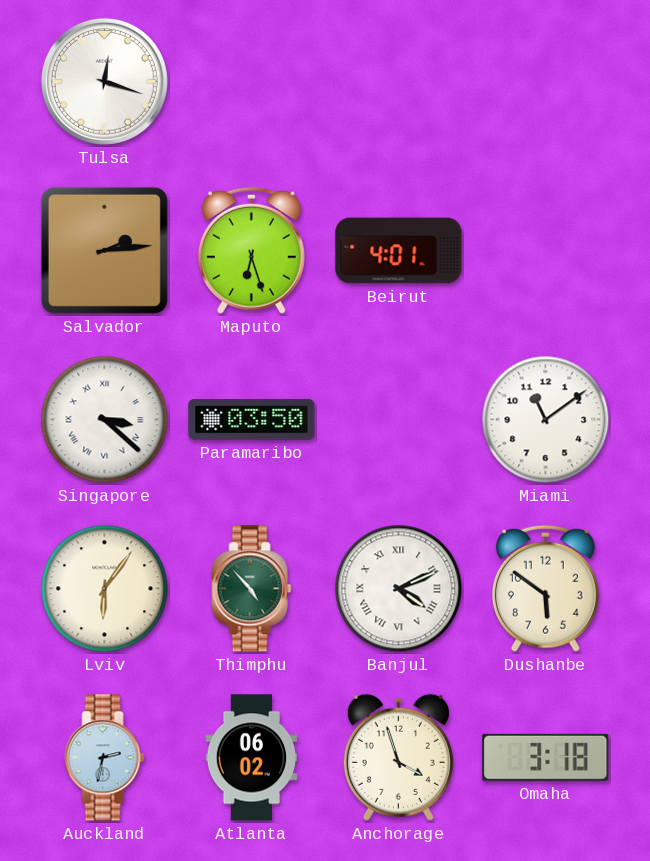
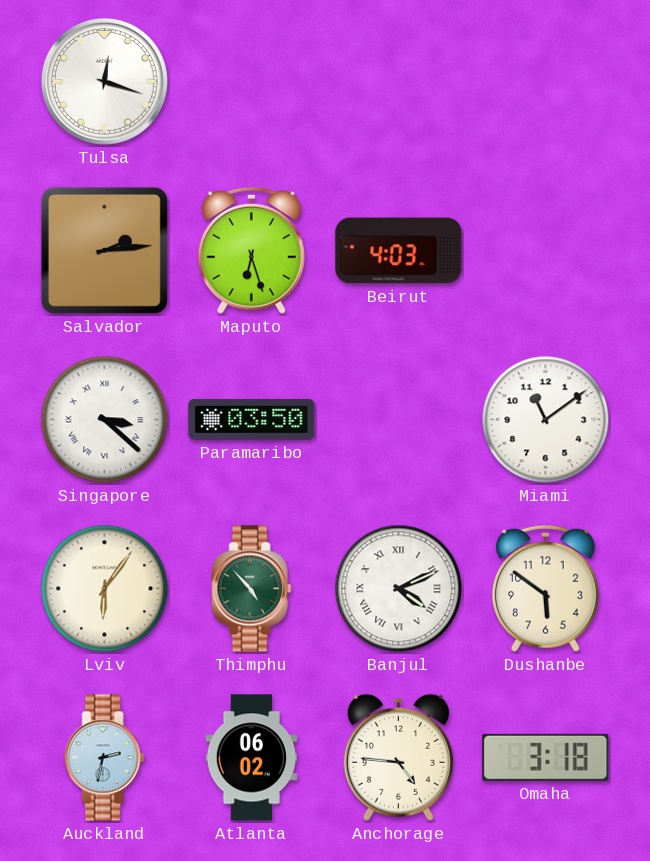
Beirut: 4:01 -> 4:03
Anchorage: 3:57 -> 4:46
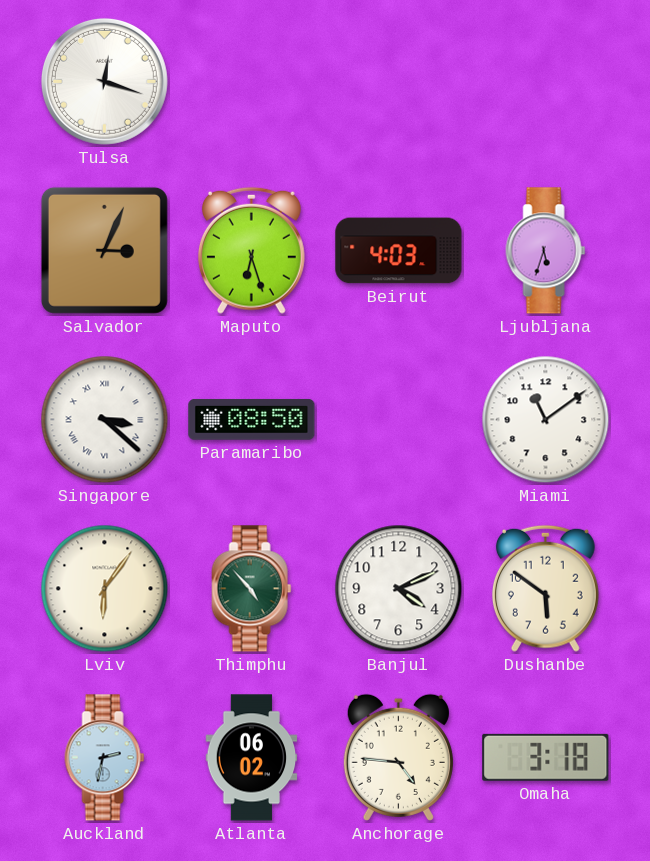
Salvador: 2:14 -> 3:04
Ljubljana: none -> 5:33
Paramaribo: 03:50 -> 08:50
Banjul numerals: Roman -> Arabic
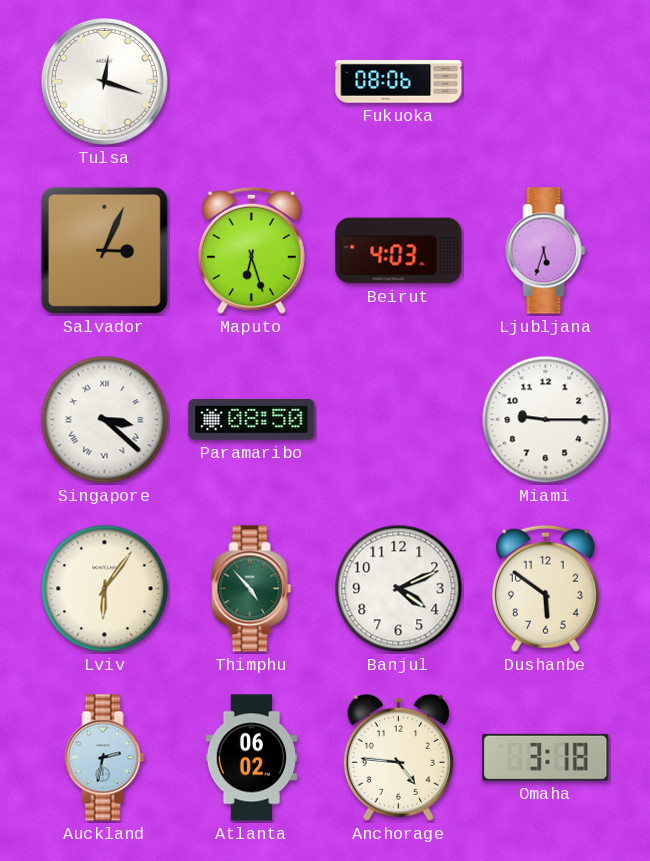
Fukuoka: none -> 08:06
Miami: 11:09 -> 9:15
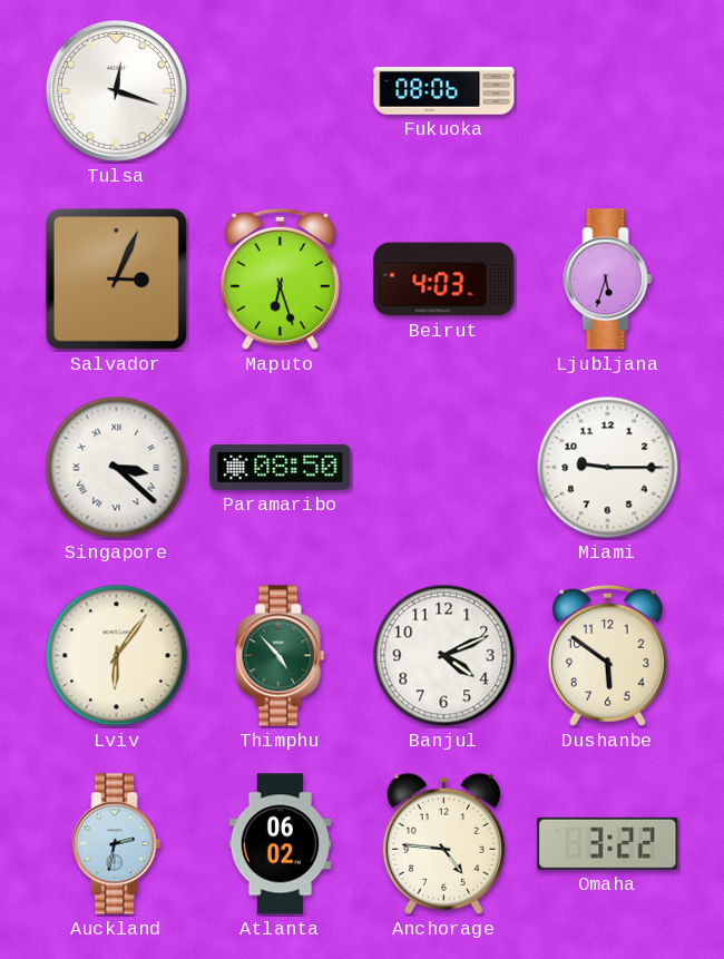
Omaha: 3:18 -> 3:22
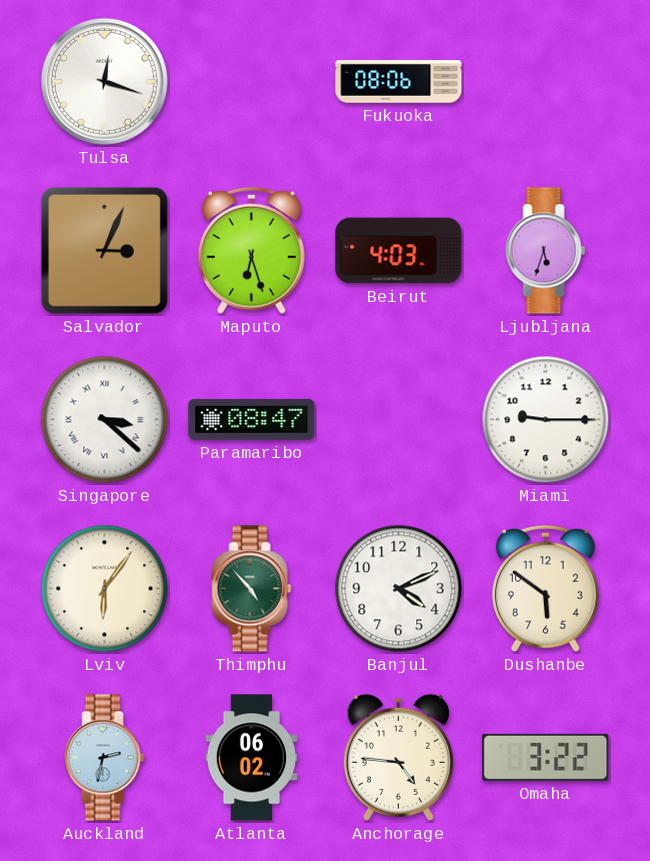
Paramaribo: 08:50 -> 08:47
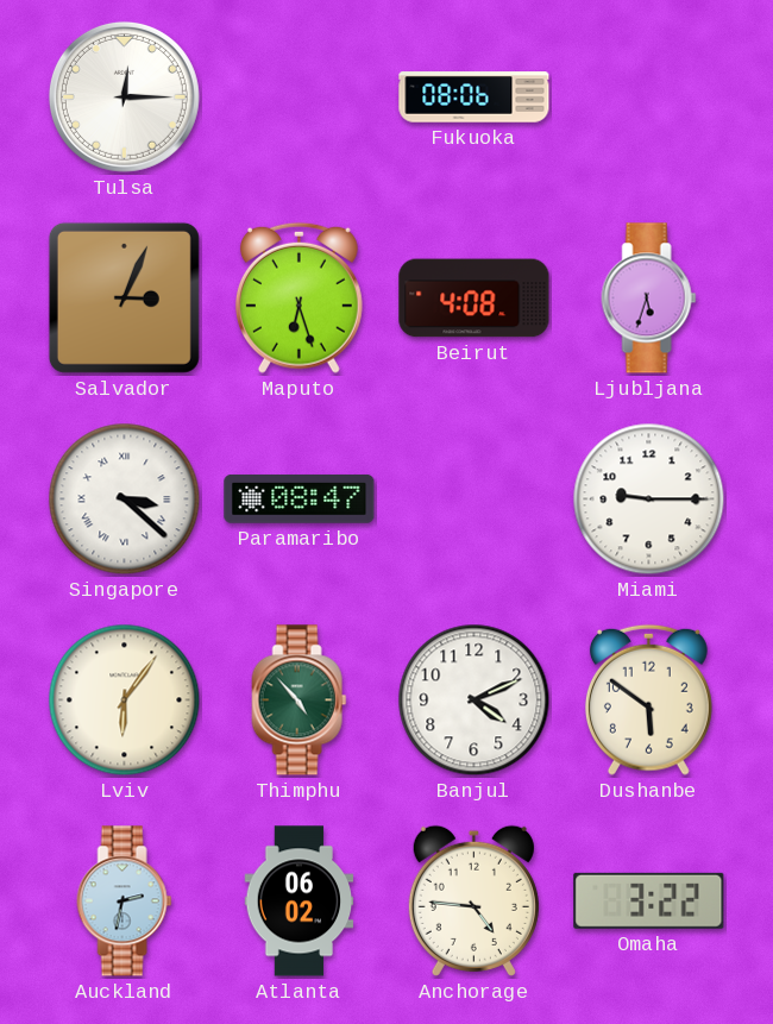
Tulsa: 12:18 -> 12:15
Beirut: 4:03 -> 4:08
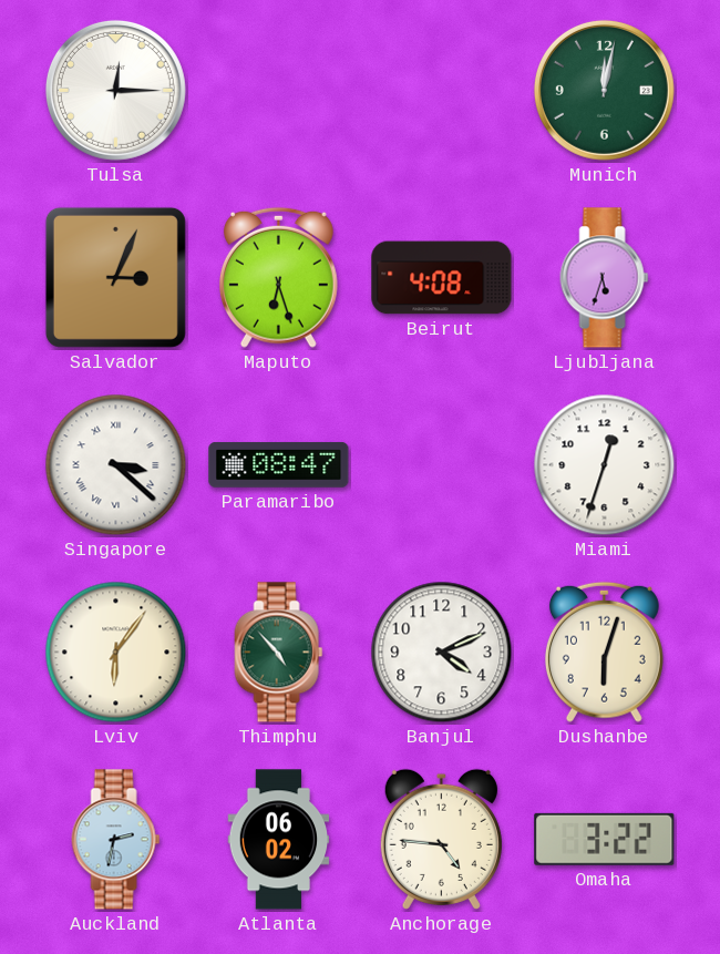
Fukuoka: 08:06 -> none
Munich: none -> 12:02
Miami: 9:15 -> 12:33
Dushanbe: 5:51 -> 6:03
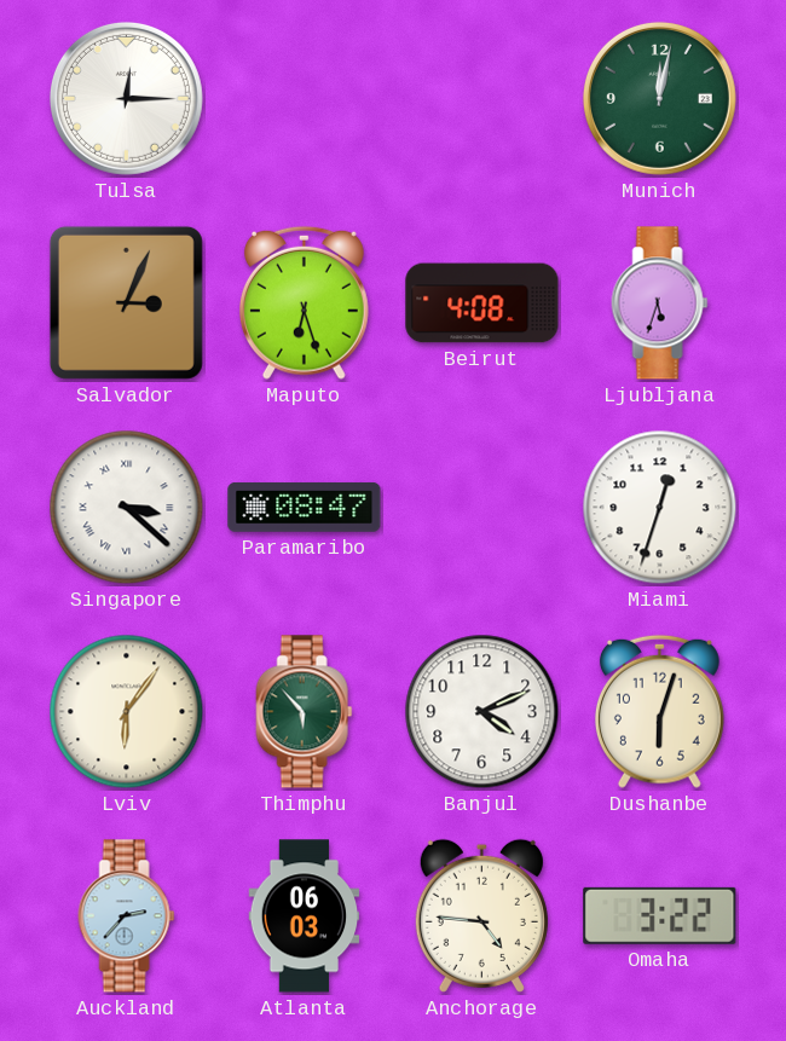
Thimphu: 4:53 -> 5:53
Auckland: 2:32 -> 2:37
Atlanta: 06:02 -> 06:03
